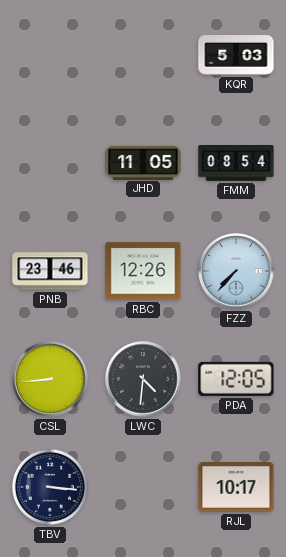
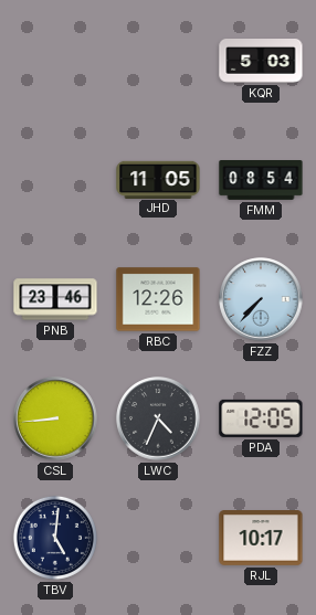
LWC: 4:31 -> 4:34
TBV: 3:16 -> 5:01
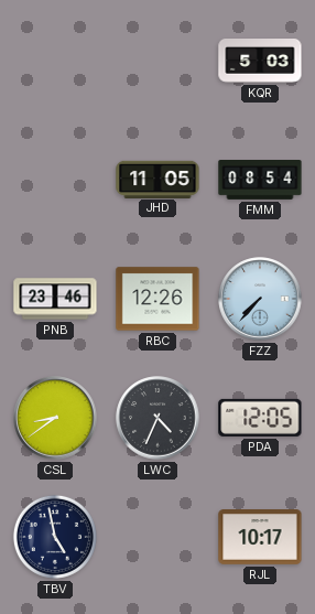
CSL: 8:44 -> 8:39
TBV: 5:01 -> 4:58
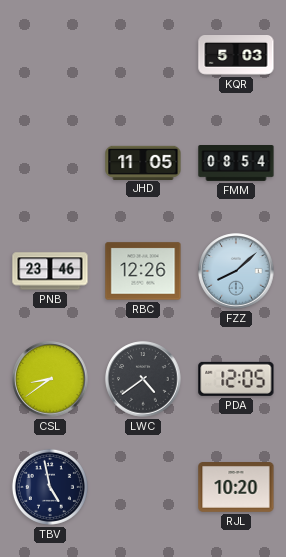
FZZ: 7:37 -> 8:08
LWC: 4:34 -> 4:39
RJL: 10:17 -> 10:20
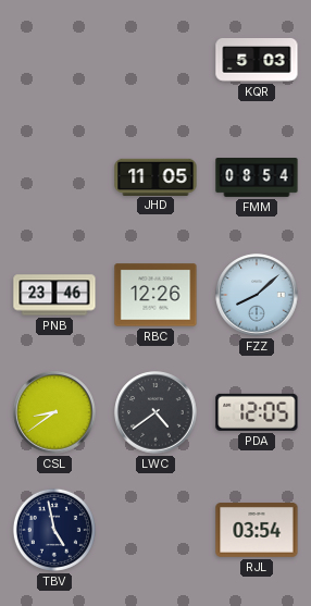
RJL: 10:20 -> 03:54
